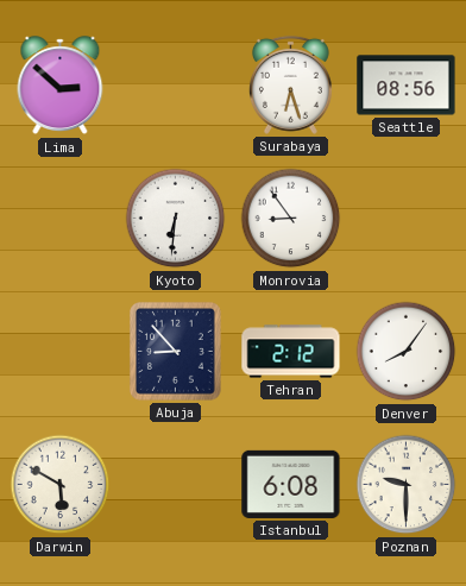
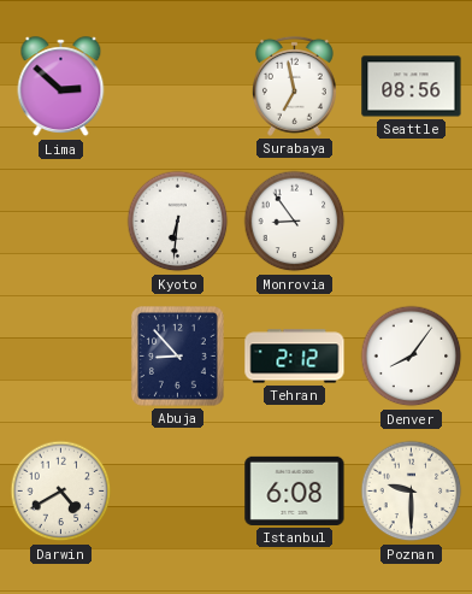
Surabaya: 6:27 -> 6:58
Darwin: 5:50 -> 4:40
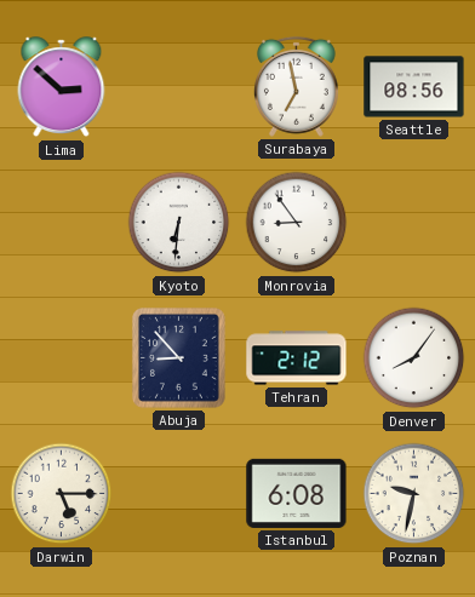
Darwin: 4:40 -> 5:15
Poznan: 9:30 -> 9:32
